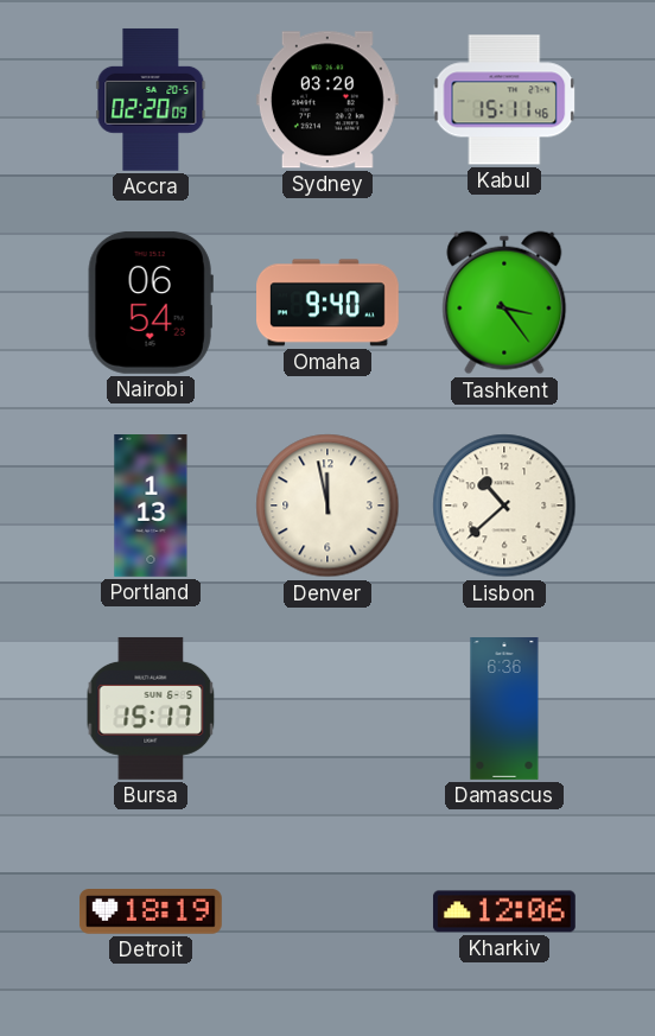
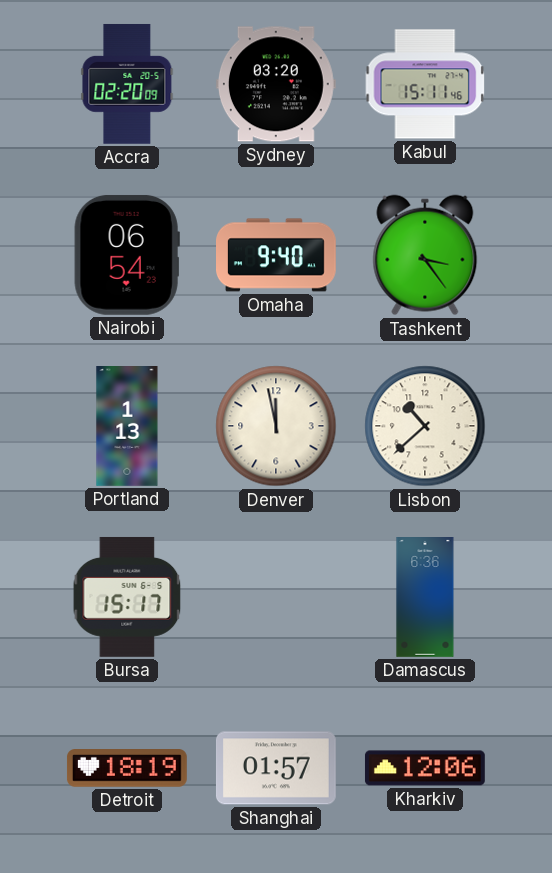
Shanghai: none -> 01:57
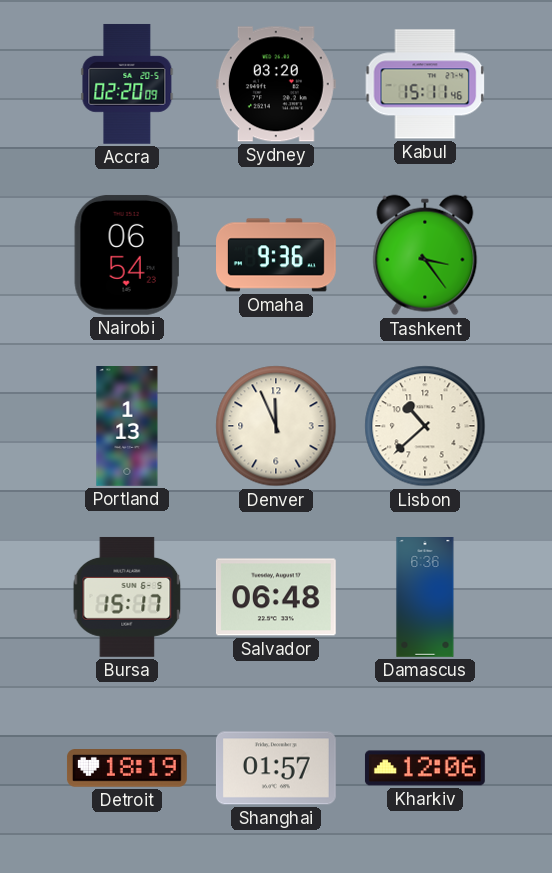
Omaha: 9:40 -> 9:36
Denver: 11:58 -> 11:56
Salvador: none -> 06:48
